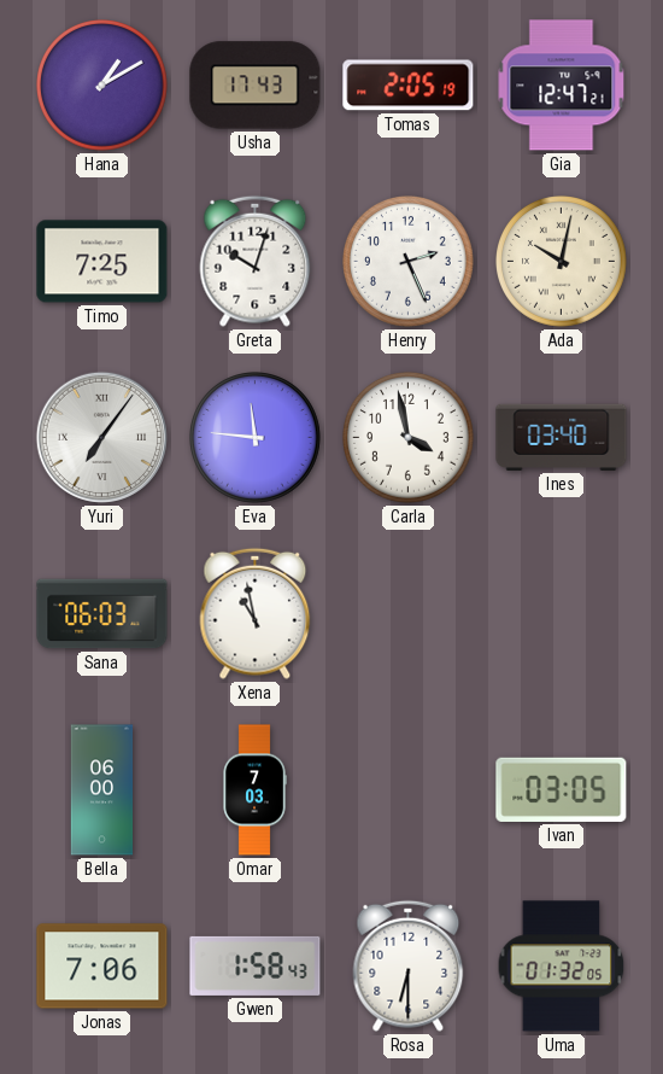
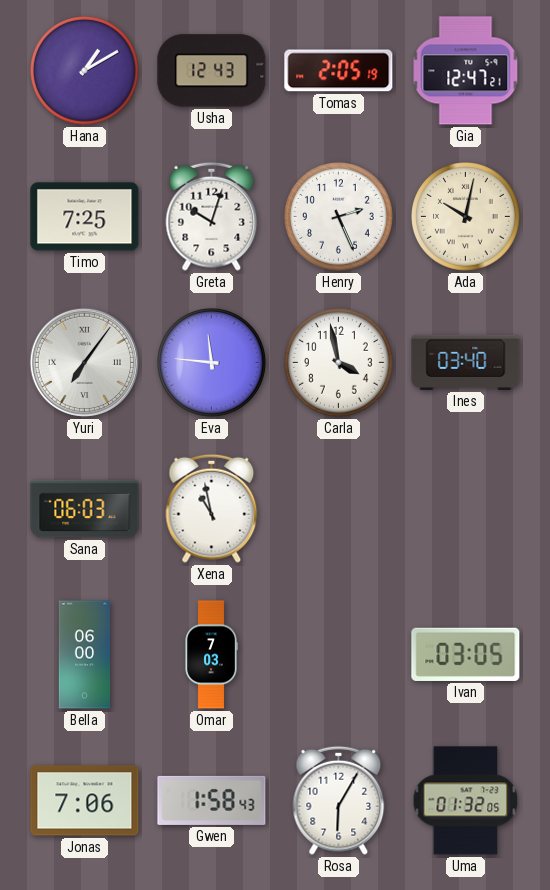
Usha: 17:43 -> 12:43
Rosa: 6:30 -> 6:05
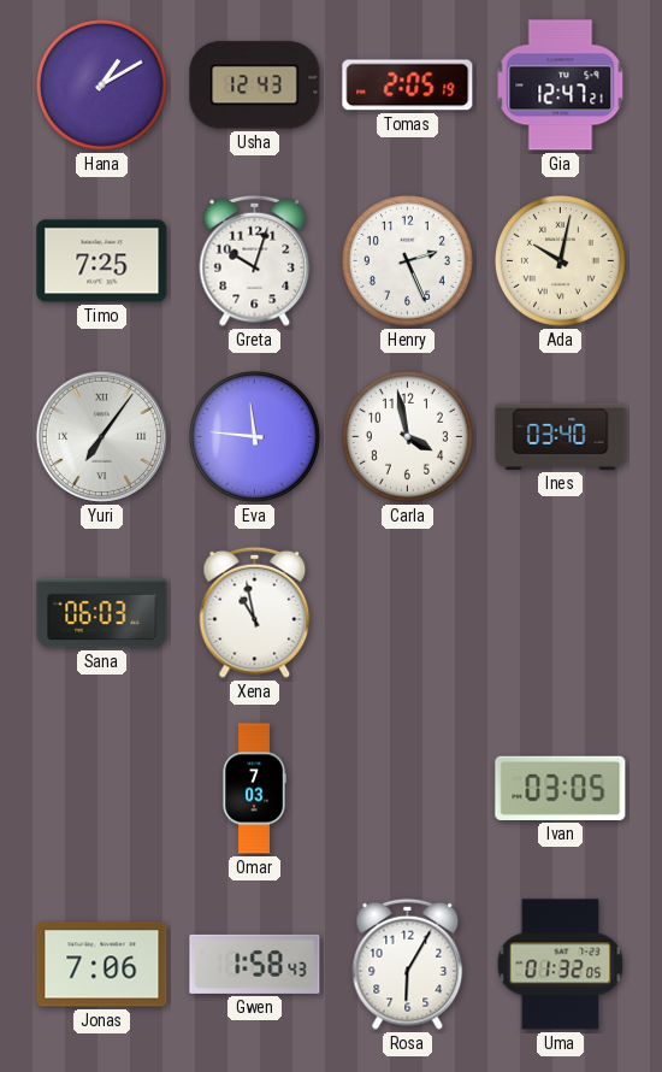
Bella: 06:00 -> none
